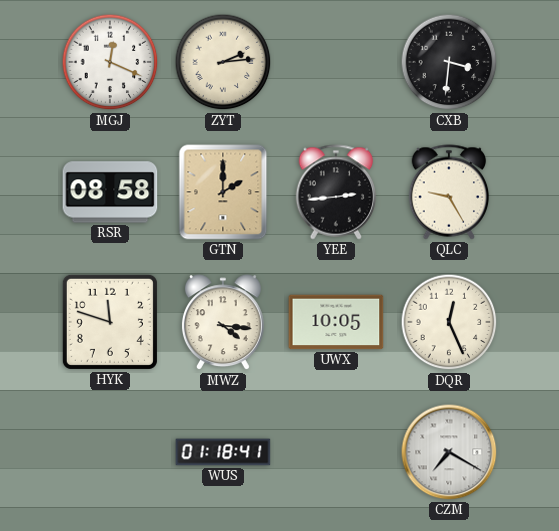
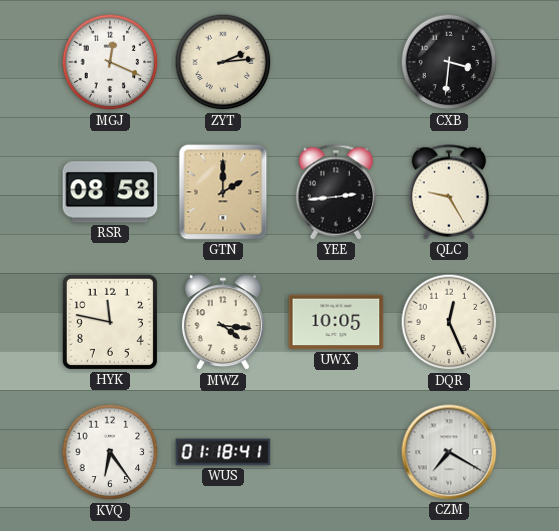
HYK: 11:48 -> 11:47
KVQ: none -> 6:24
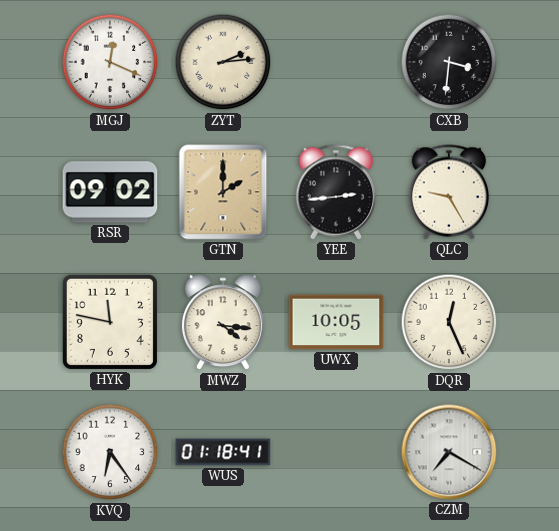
RSR: 08:58 -> 09:02
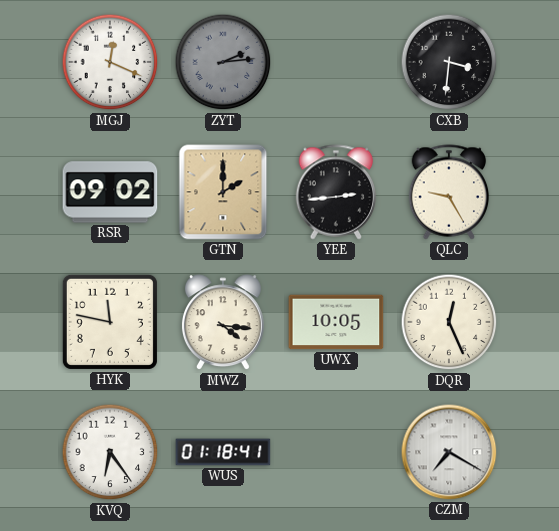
ZYT dial: cream -> grey
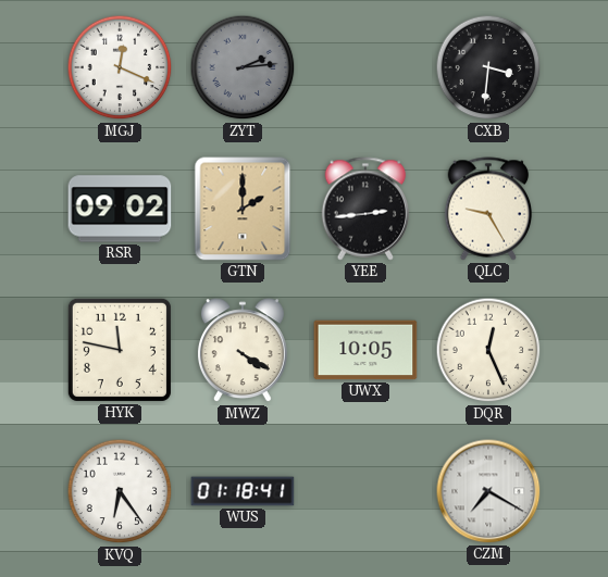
MWZ: 4:16 -> 4:20
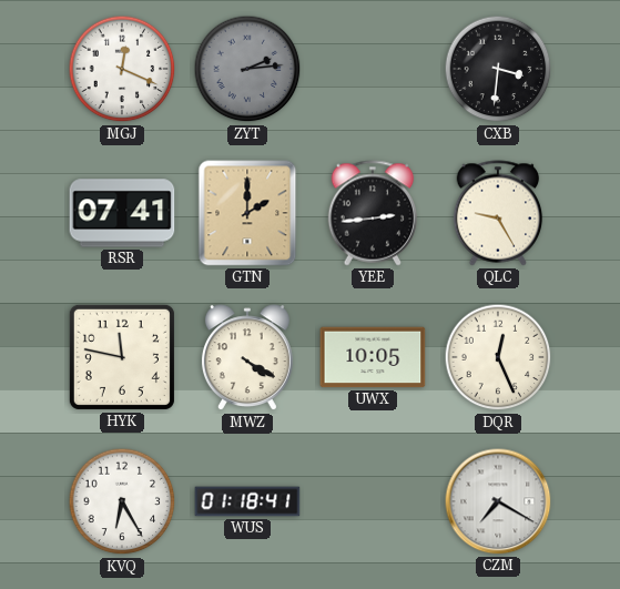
RSR: 09:02 -> 07:41
KVQ: 6:24 -> 6:25
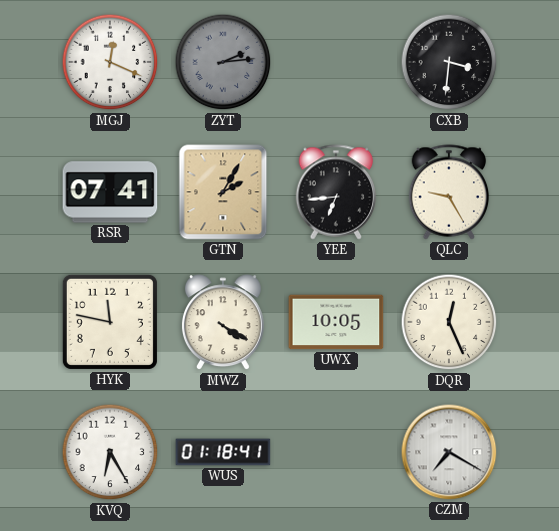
GTN: 2:00 -> 2:05
YEE: 2:44 -> 6:44
